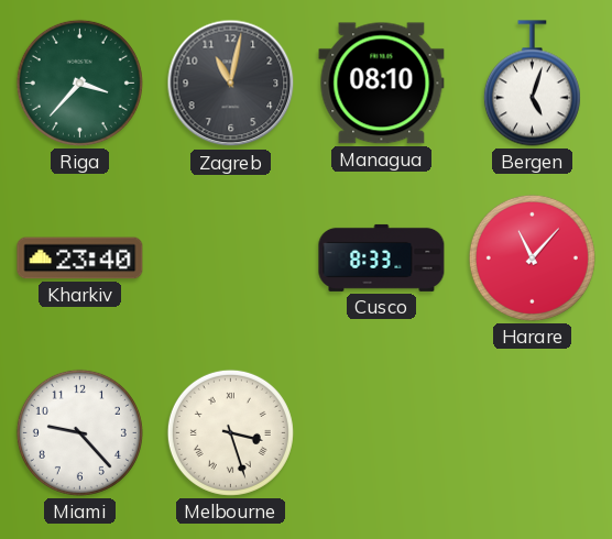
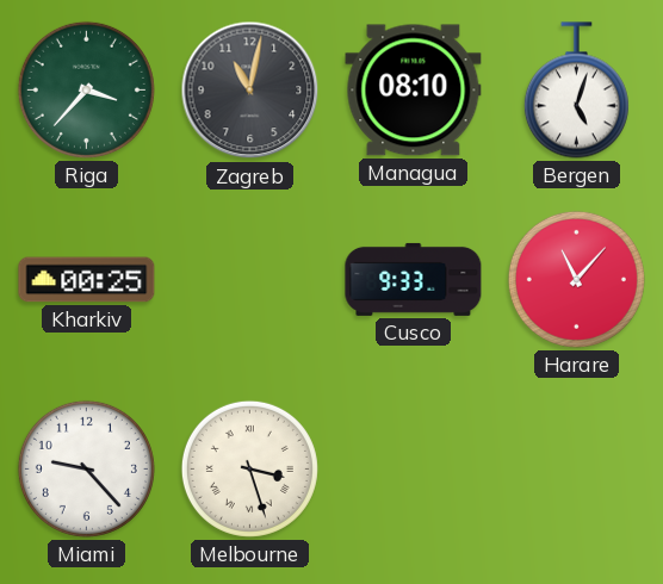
Kharkiv: 23:40 -> 00:25
Cusco: 8:33 -> 9:33
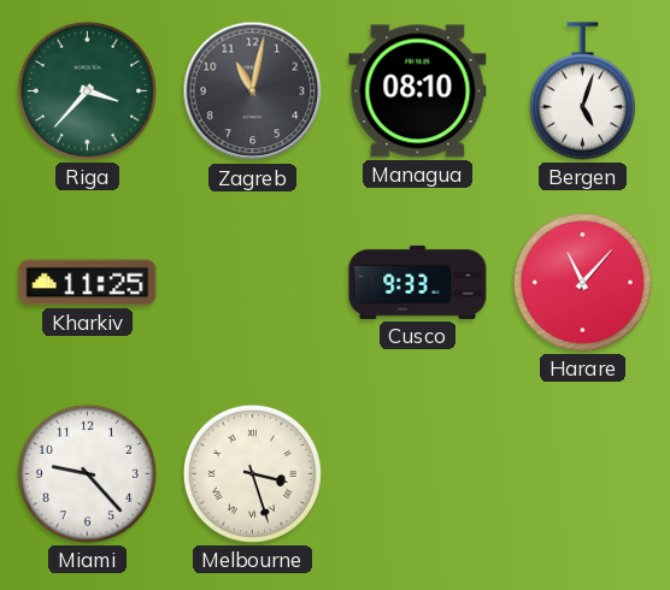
Kharkiv: 00:25 -> 11:25
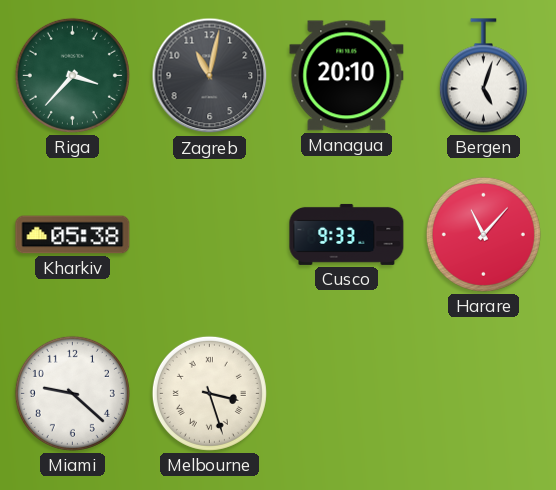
Managua: 08:10 -> 20:10
Kharkiv: 11:25 -> 05:38
Miami: 9:23 -> 9:22
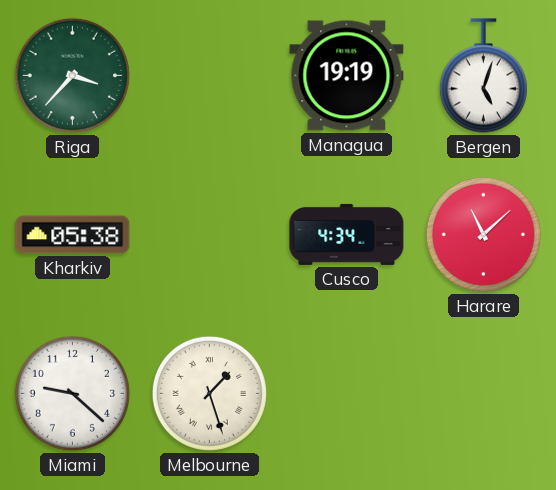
Zagreb: 11:02 -> none
Managua: 20:10 -> 19:19
Cusco: 9:33 -> 4:34
Harare: 11:07 -> 11:08
Melbourne: 3:27 -> 1:27
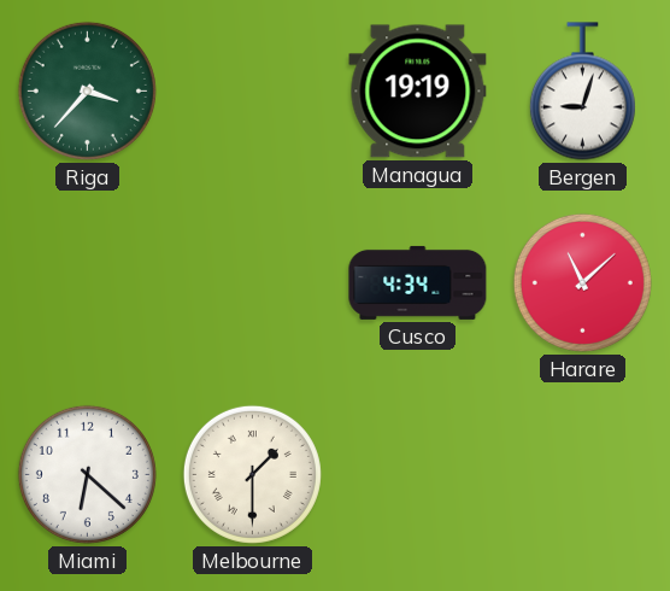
Bergen: 5:03 -> 9:03
Kharkiv: 05:38 -> none
Miami: 9:22 -> 6:22
Melbourne: 1:27 -> 1:30
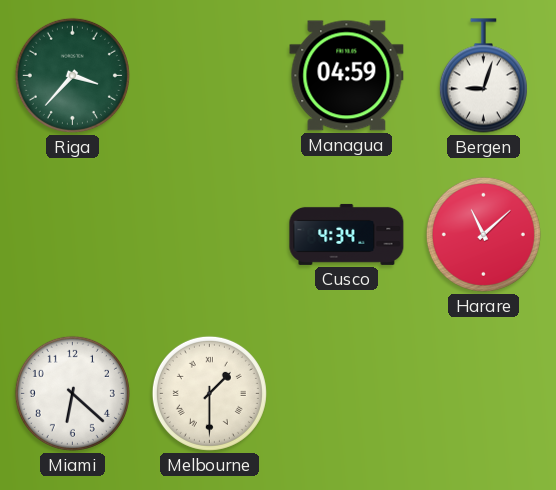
Managua: 19:19 -> 04:59
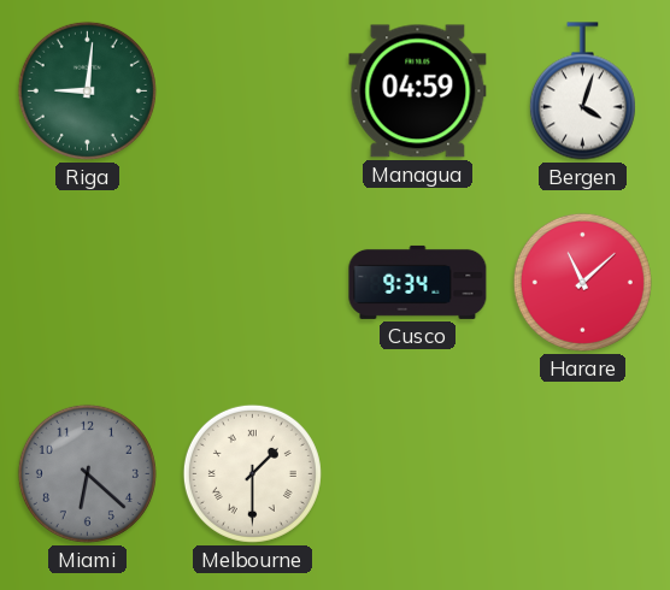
Riga: 3:37 -> 9:01
Bergen: 9:03 -> 4:03
Cusco: 4:34 -> 9:34
Miami dial: white -> grey
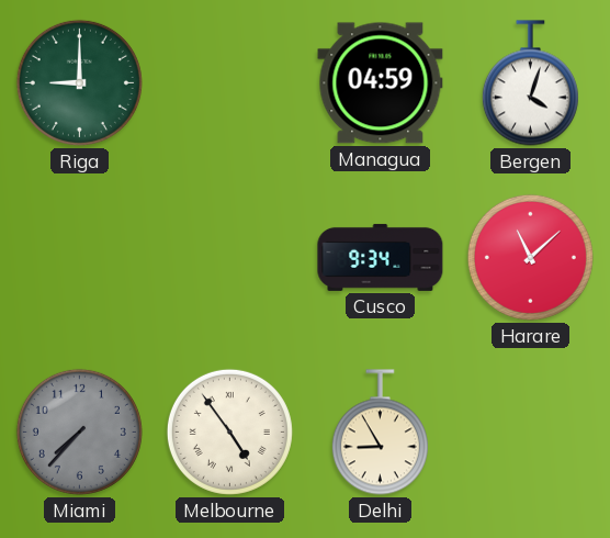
Riga: 9:01 -> 9:00
Miami: 6:22 -> 7:37
Melbourne: 1:30 -> 4:54
Delhi: none -> 8:55
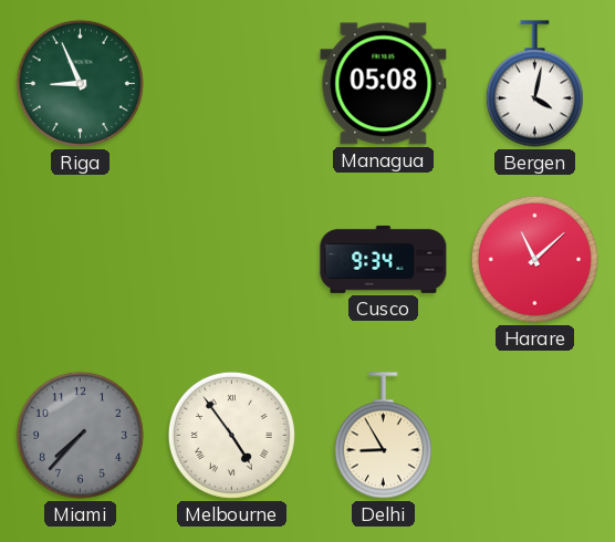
Riga: 9:00 -> 8:56
Managua: 04:59 -> 05:08
Bergen: 4:03 -> 4:02
